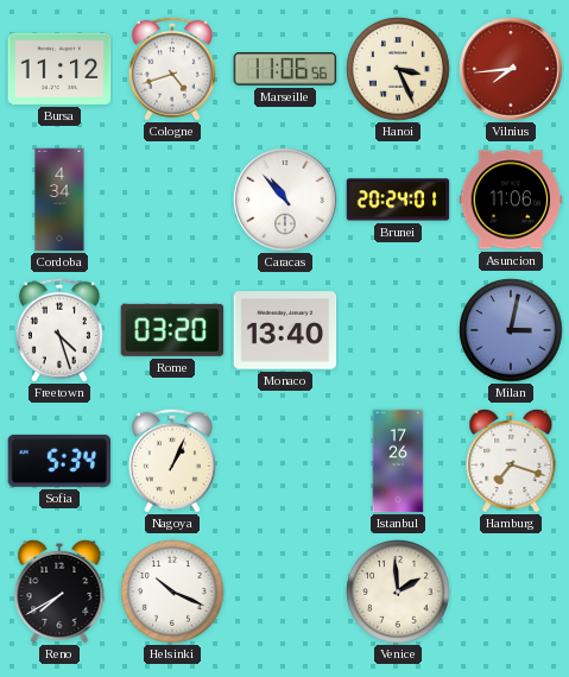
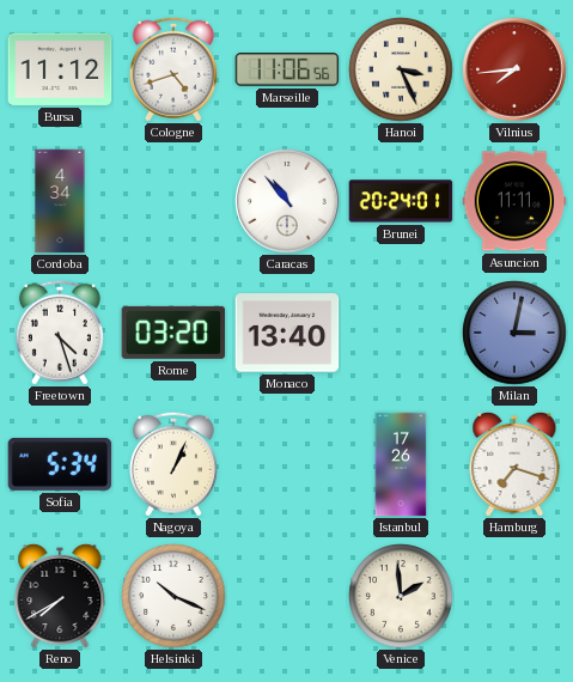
Asuncion: 11:06 -> 11:11
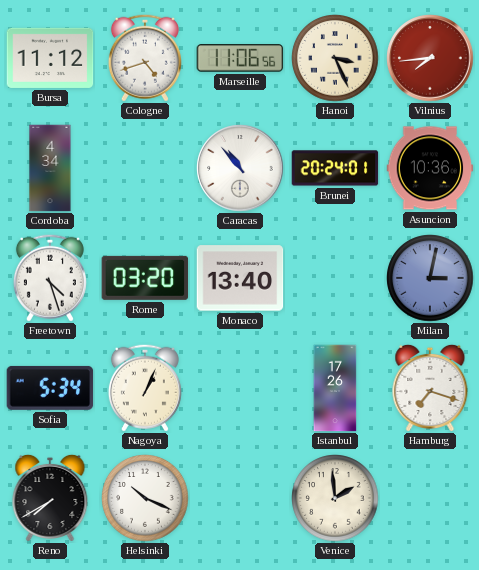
Asuncion: 11:11 -> 10:36
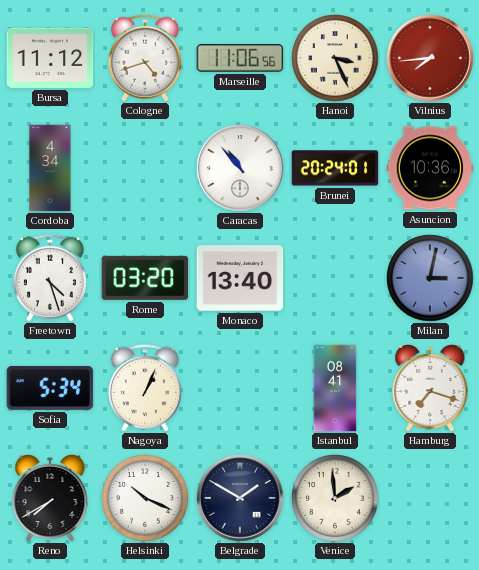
Istanbul: 17:26 -> 08:41
Belgrade: none -> 1:50
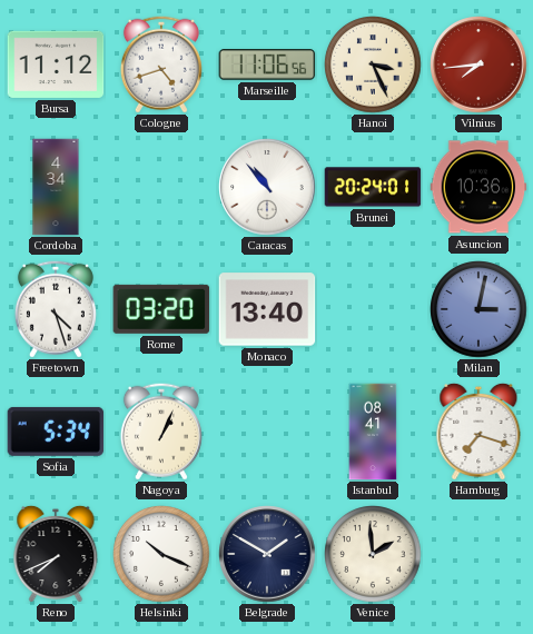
Reno: 7:40 -> 7:41
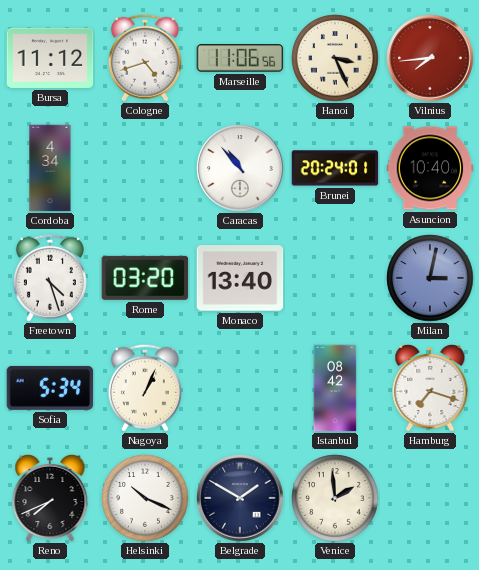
Asuncion: 10:36 -> 10:40
Istanbul: 08:41 -> 08:42
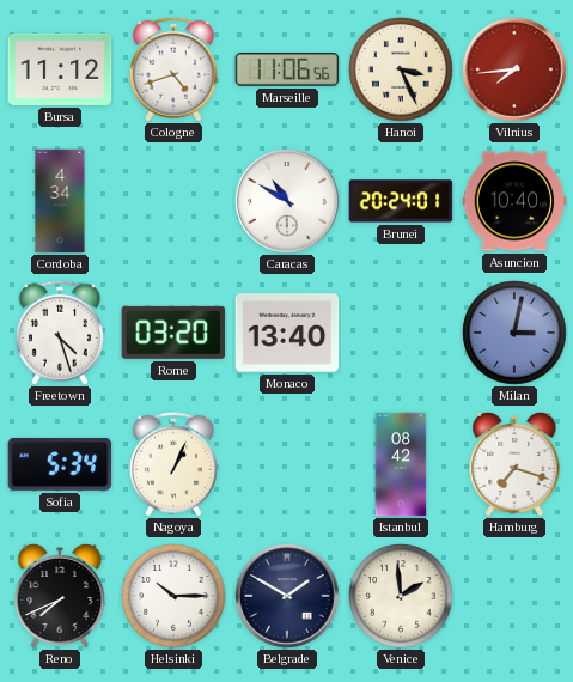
Caracas: 10:53 -> 10:50
Helsinki: 10:19 -> 10:15
